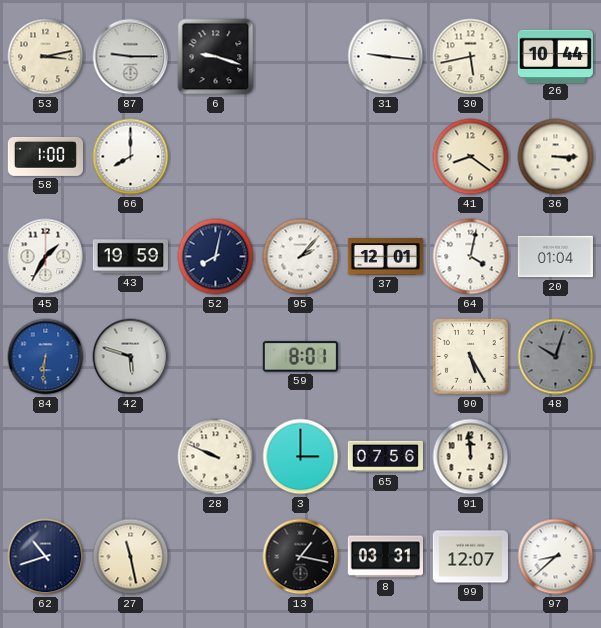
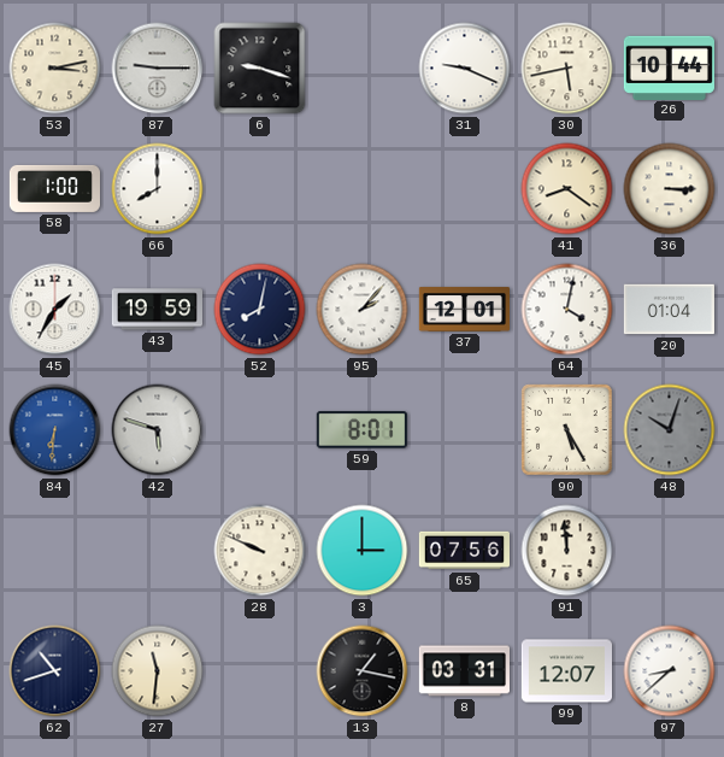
31: 9:16 -> 9:19
27: 11:28 -> 11:31
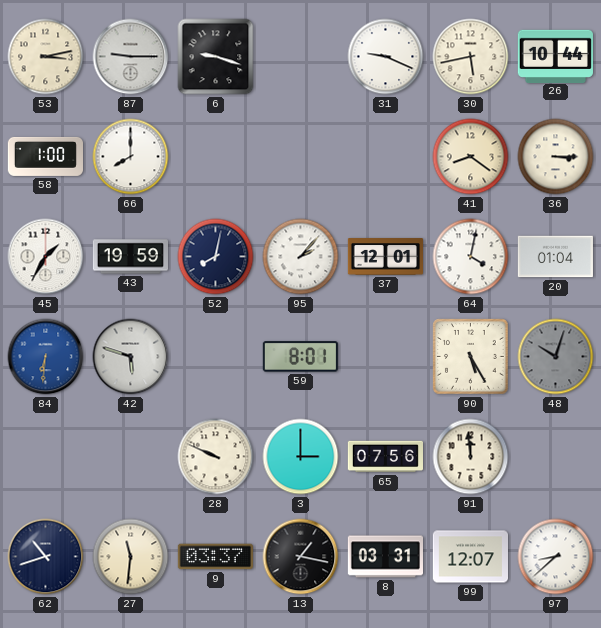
9: none -> 03:37
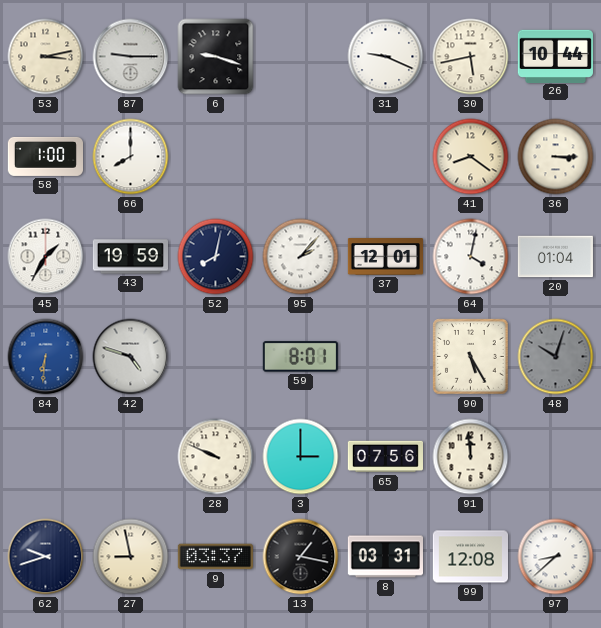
42: 5:48 -> 4:48
62: 10:42 -> 9:42
27: 11:31 -> 8:58
99: 12:07 -> 12:08
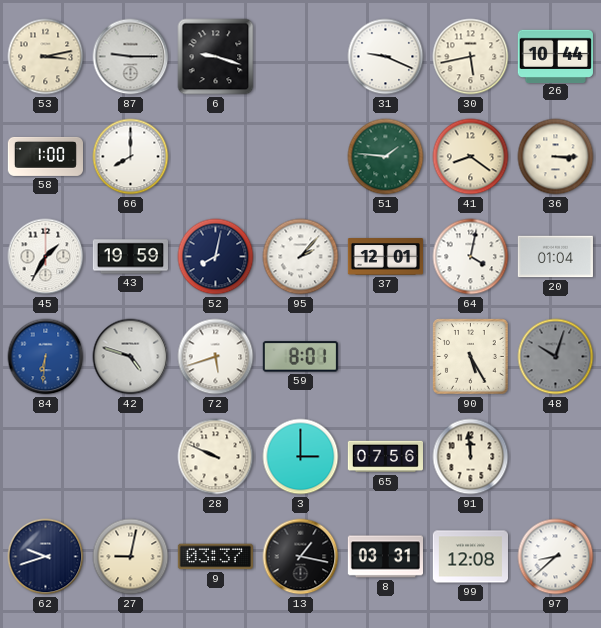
51: none -> 1:46
72: none -> 5:42
27: 8:58 -> 9:02
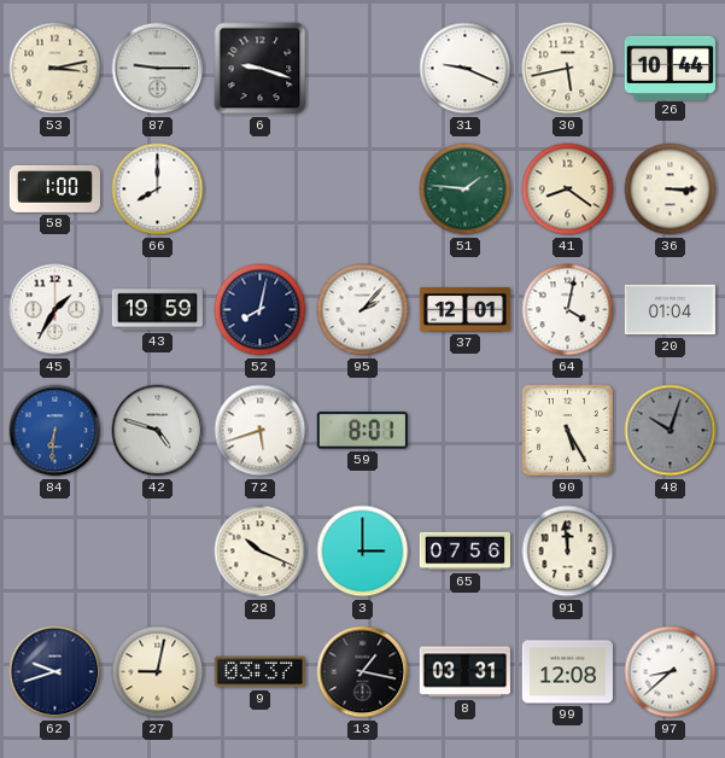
28: 9:49 -> 10:19
